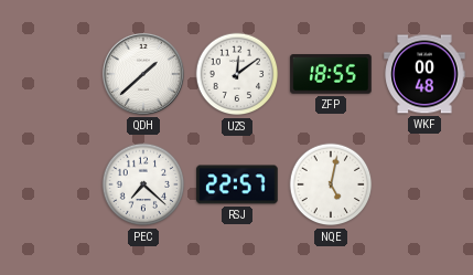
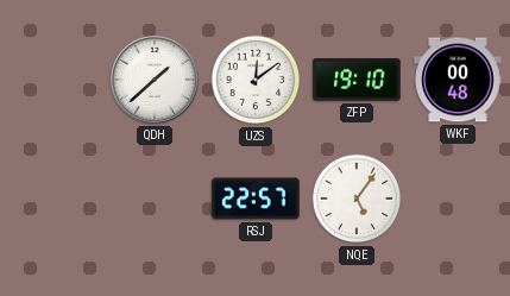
ZFP: 18:55 -> 19:10
PEC: 7:22 -> none
NQE: 5:02 -> 5:06
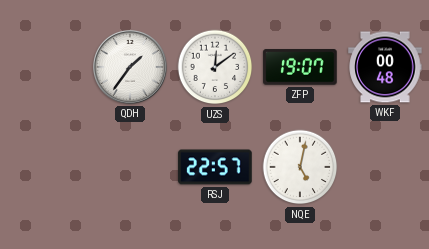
QDH: 1:38 -> 1:36
ZFP: 19:10 -> 19:07
NQE: 5:06 -> 5:02
